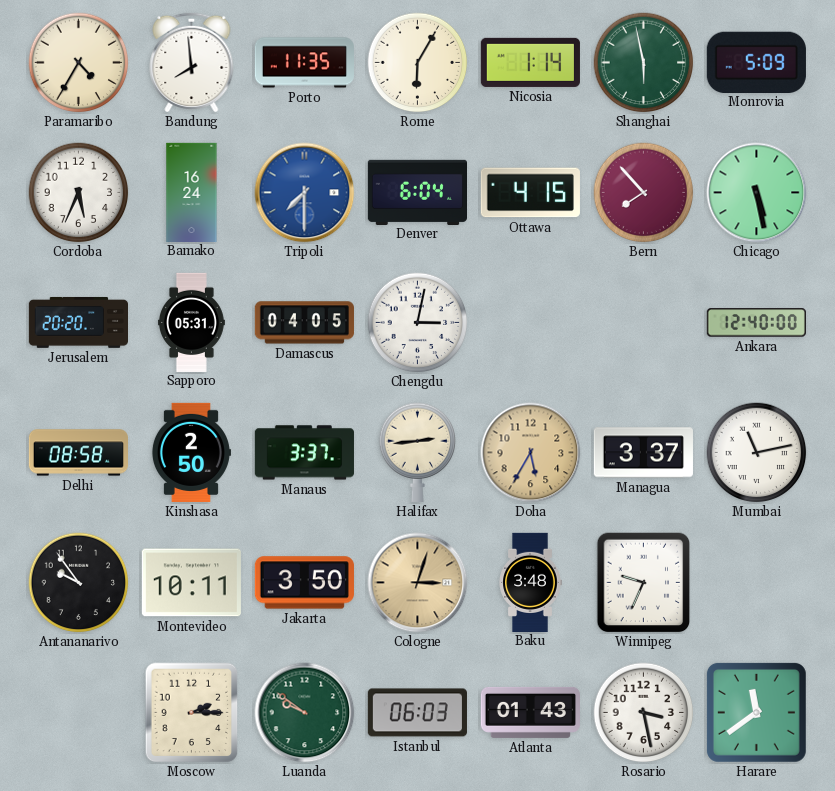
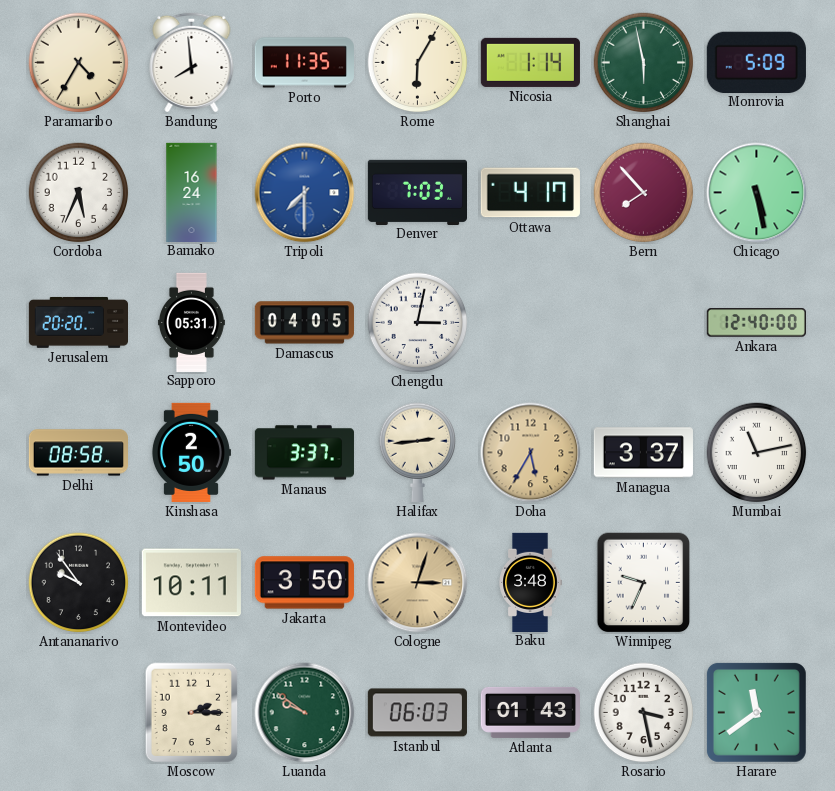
Denver: 6:04 -> 7:03
Ottawa: 4:15 -> 4:17
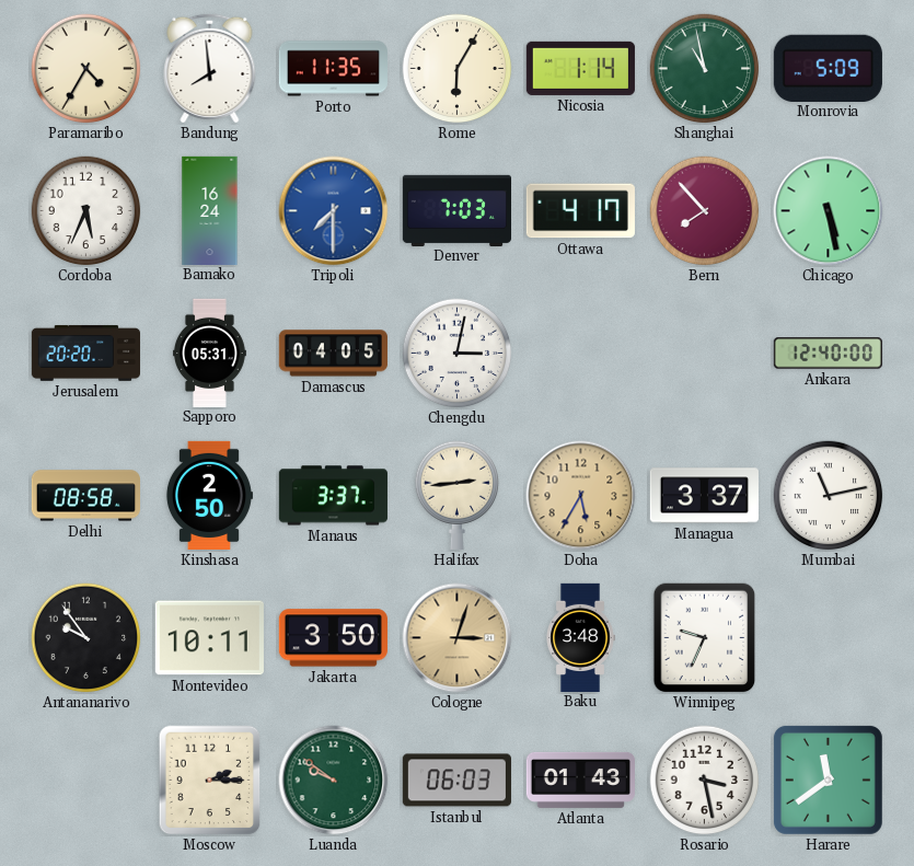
Shanghai: 5:58 -> 10:58
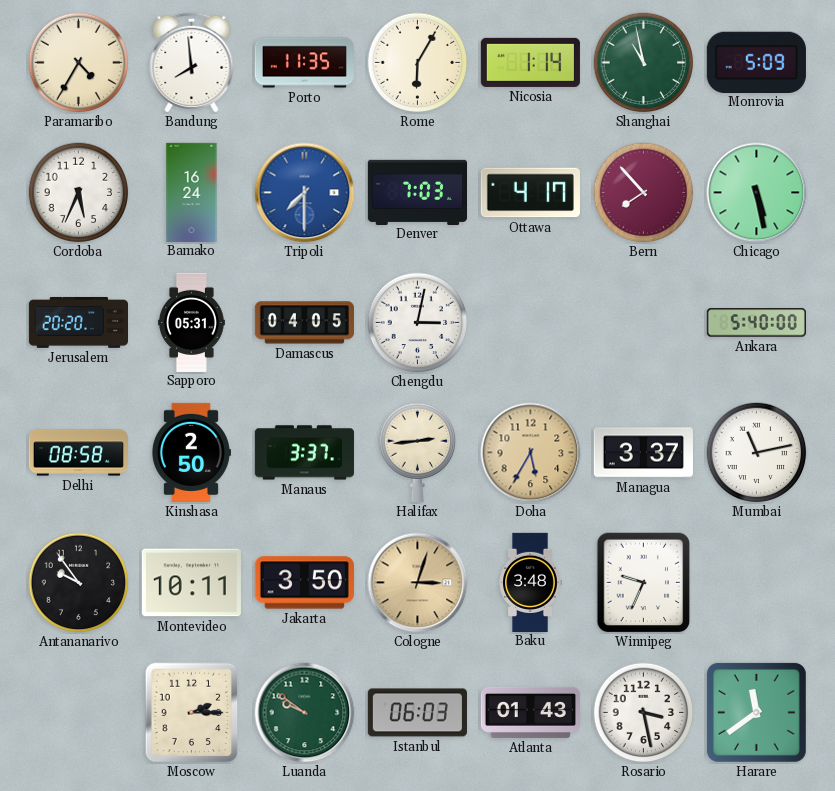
Ankara: 12:40 -> 5:40
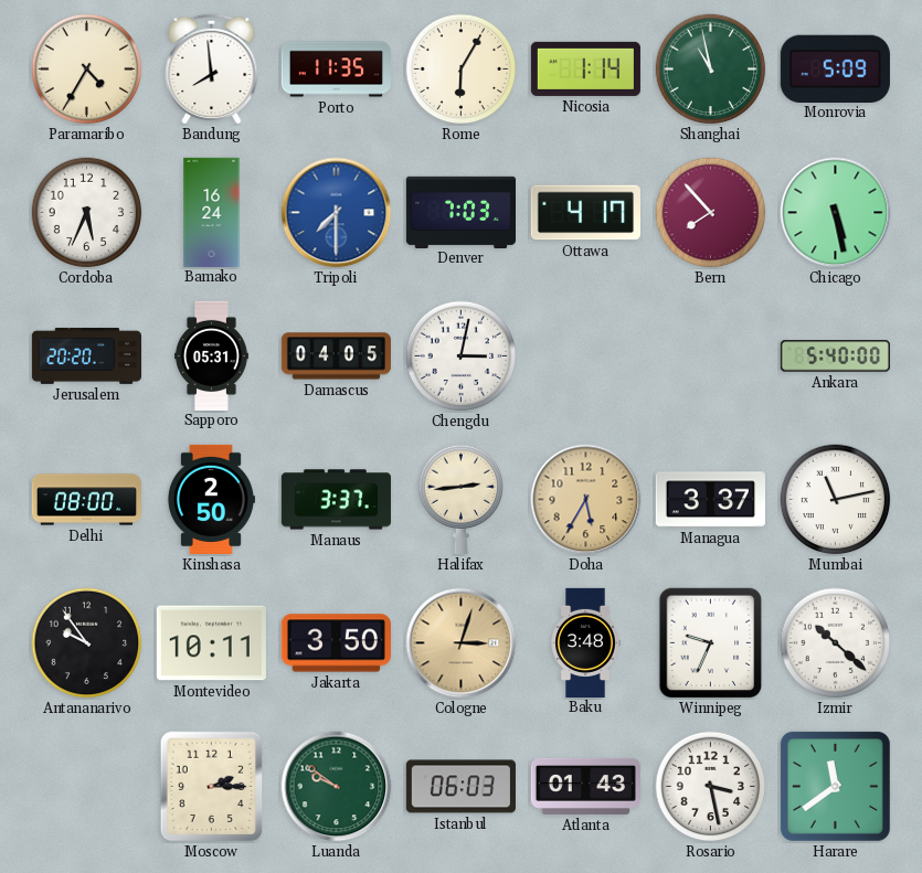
Delhi: 08:58 -> 08:00
Izmir: none -> 10:22
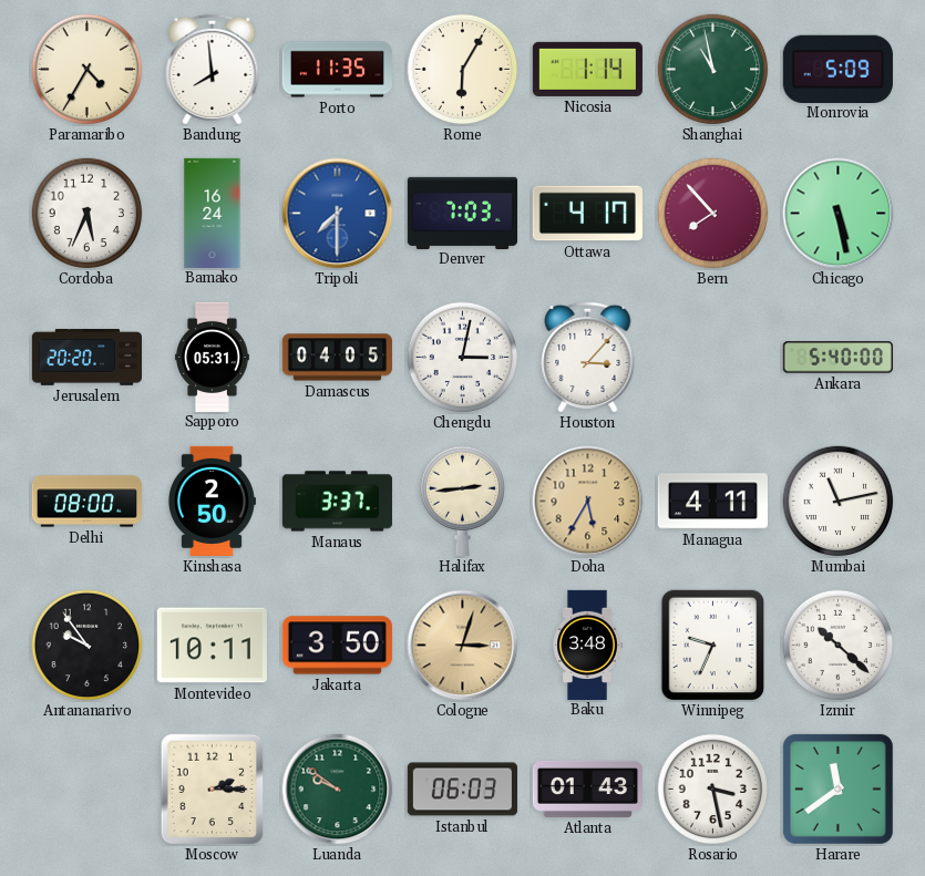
Houston: none -> 3:07
Managua: 3:37 -> 4:11
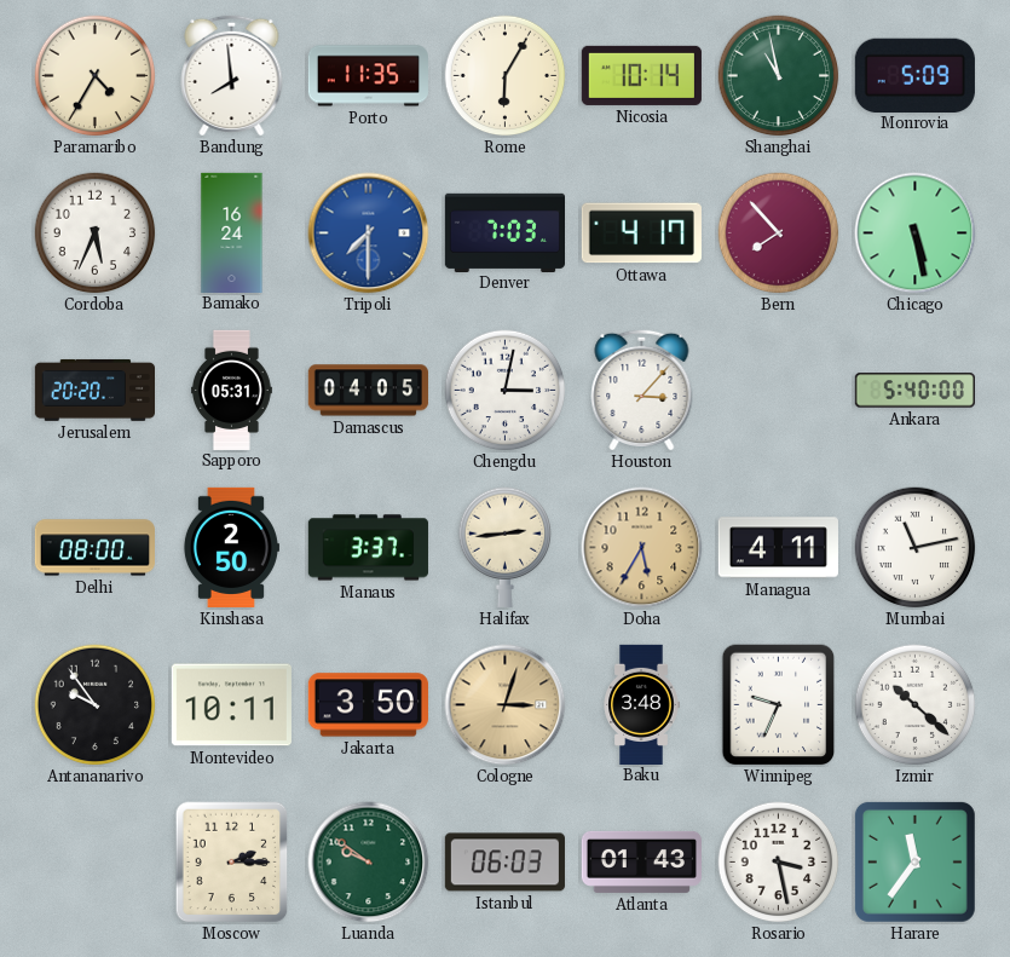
Nicosia: 1:14 -> 10:14
Harare: 11:39 -> 11:36
